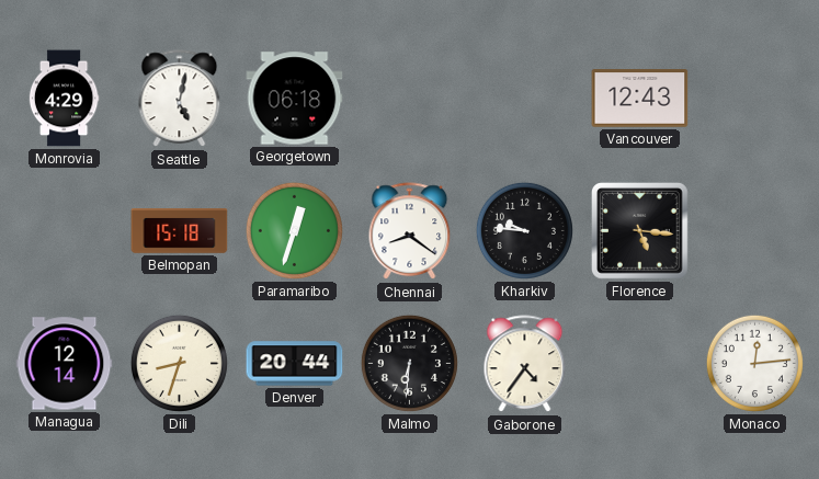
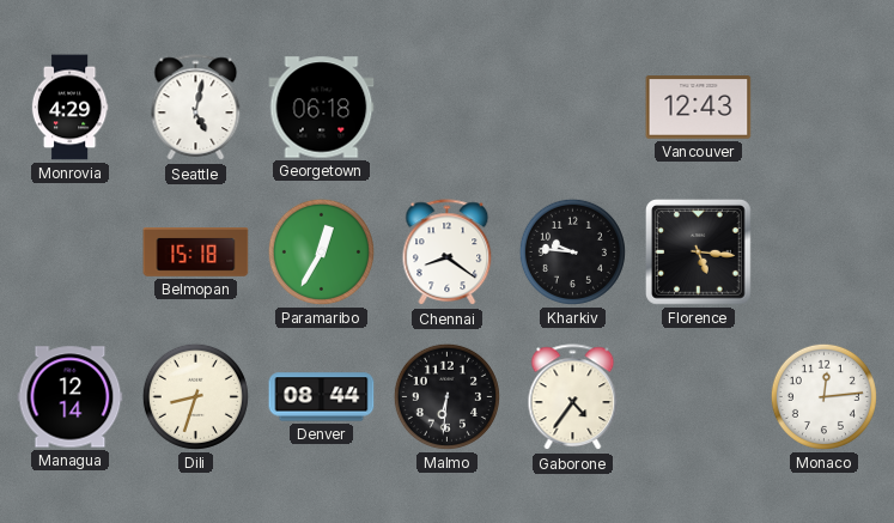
Paramaribo: 12:33 -> 12:35
Denver: 20:44 -> 08:44
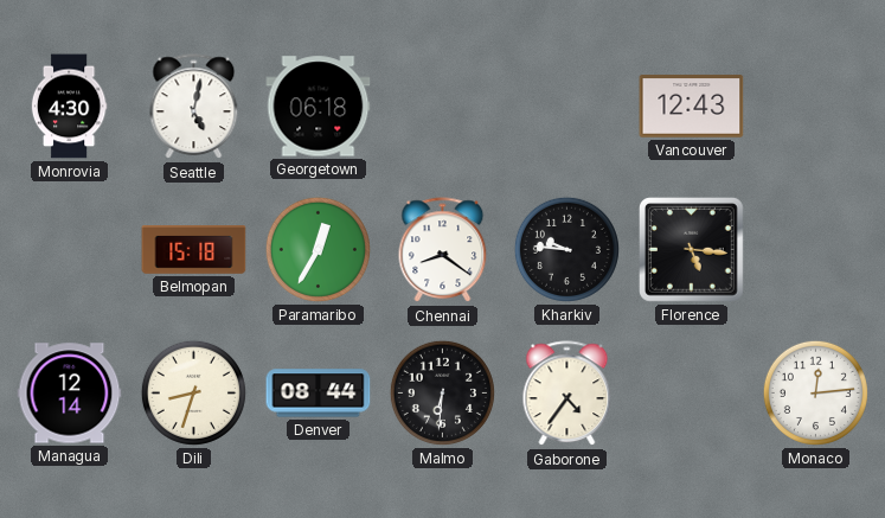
Monrovia: 4:29 -> 4:30
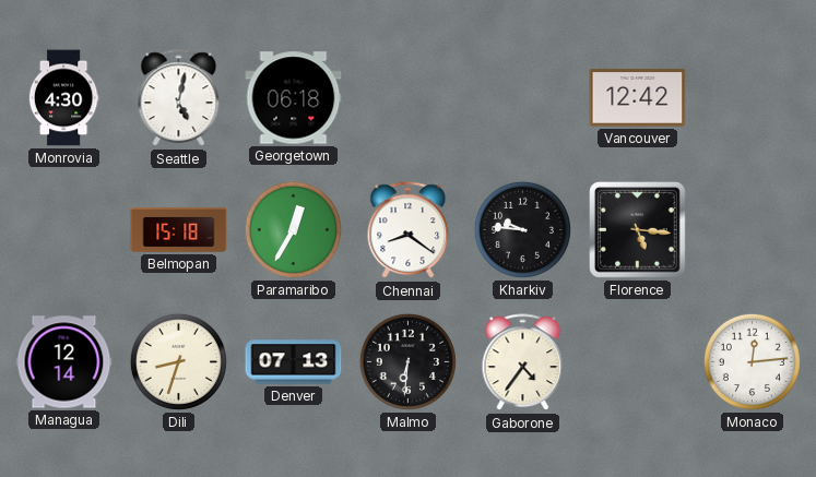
Vancouver: 12:43 -> 12:42
Denver: 08:44 -> 07:13
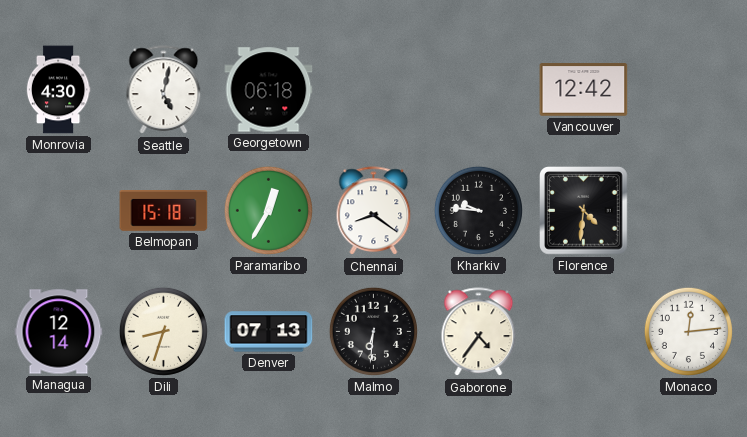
Florence: 5:16 -> 4:31
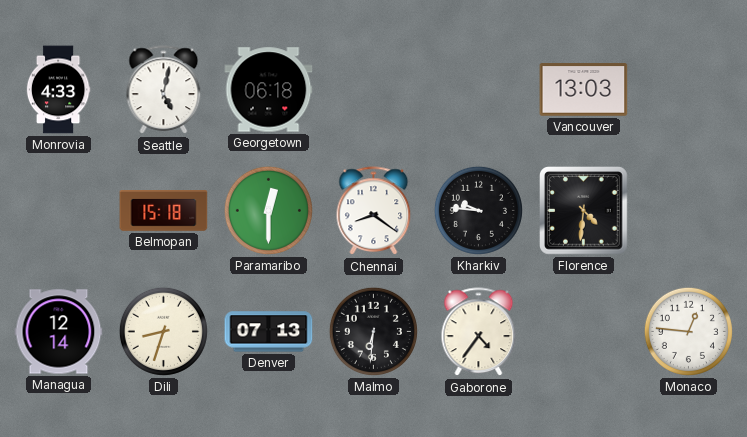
Monrovia: 4:30 -> 4:33
Vancouver: 12:42 -> 13:03
Paramaribo: 12:35 -> 12:30
Monaco: 12:14 -> 12:46
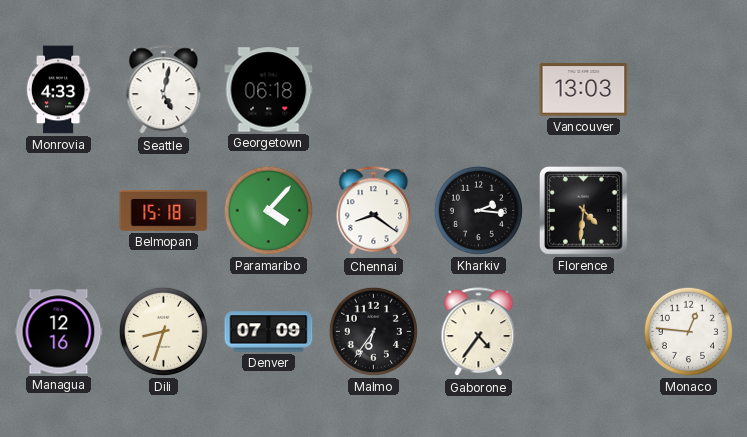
Paramaribo: 12:30 -> 4:07
Kharkiv: 9:46 -> 2:16
Managua: 12:14 -> 12:16
Denver: 07:13 -> 07:09
Malmo: 6:31 -> 6:36
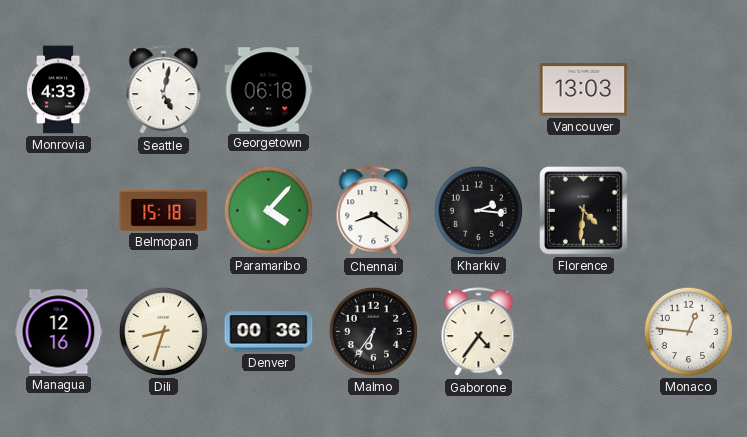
Denver: 07:09 -> 00:36
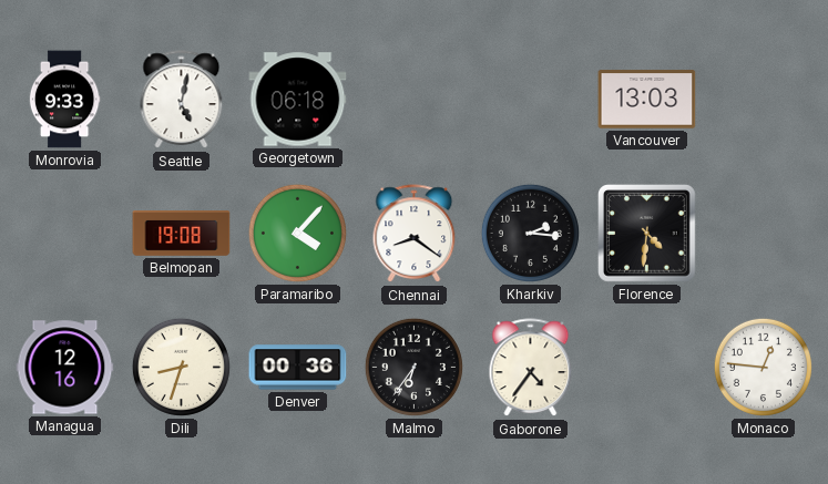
Monrovia: 4:33 -> 9:33
Belmopan: 15:18 -> 19:08
